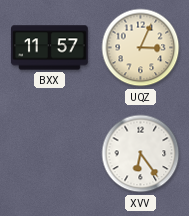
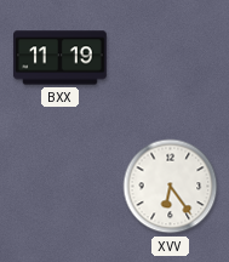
BXX: 11:57 -> 11:19
UQZ: 3:04 -> none
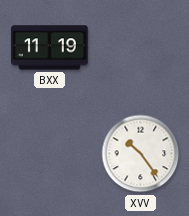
XVV: 6:24 -> 10:24
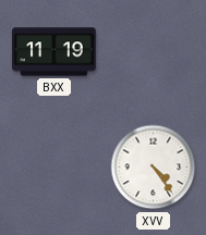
XVV: 10:24 -> 4:24
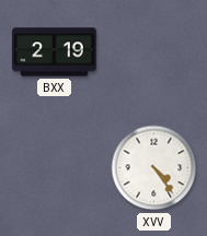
BXX: 11:19 -> 2:19
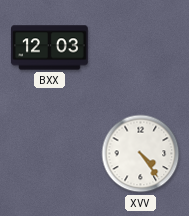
BXX: 2:19 -> 12:03
